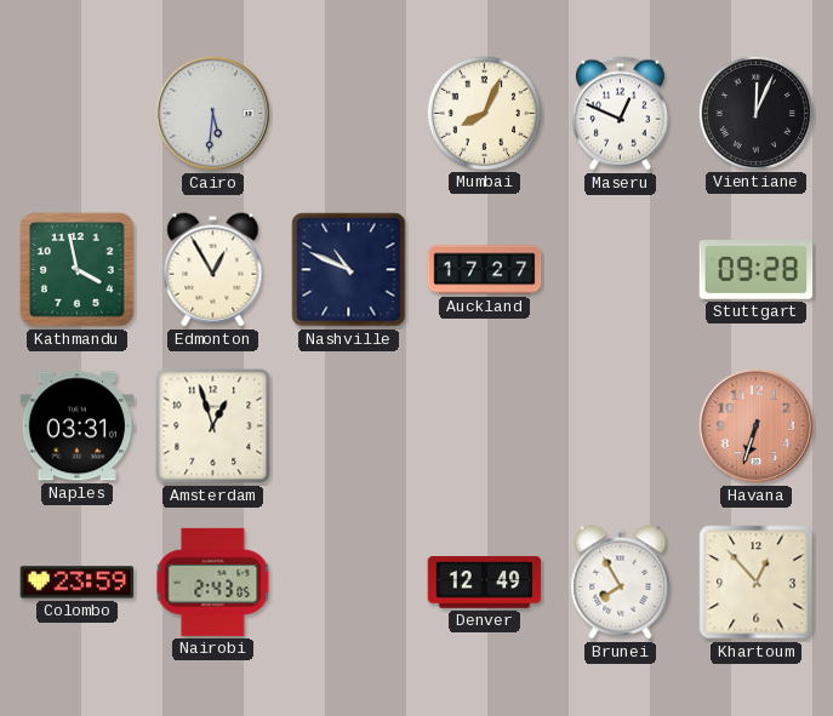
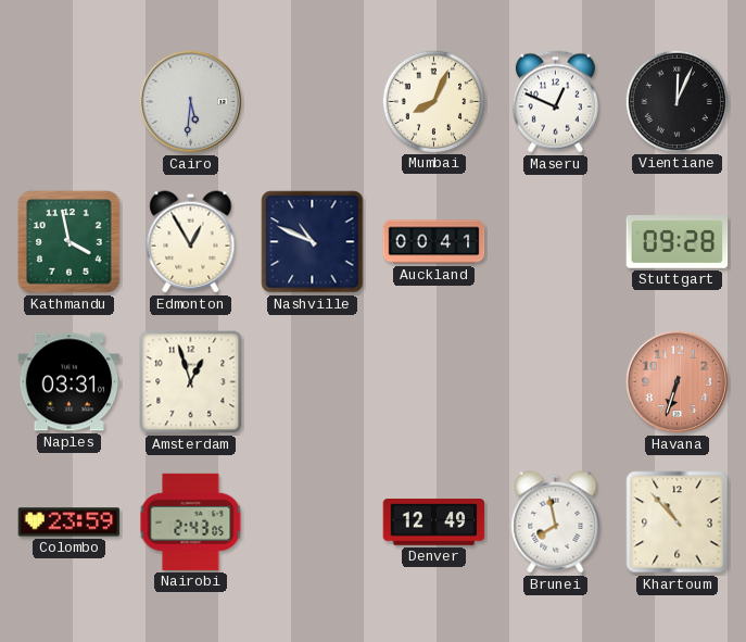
Auckland: 17:27 -> 00:41
Brunei: 7:55 -> 7:58
Khartoum: 12:53 -> 10:53
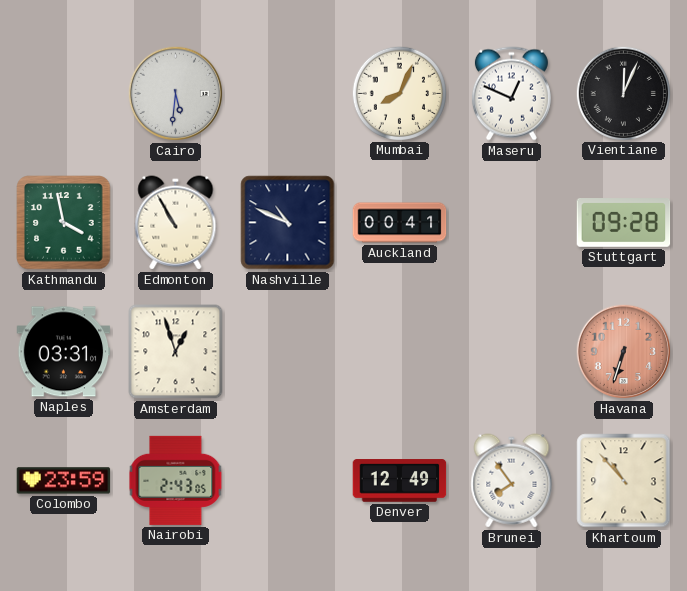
Edmonton: 12:55 -> 10:55
Brunei: 7:58 -> 7:54
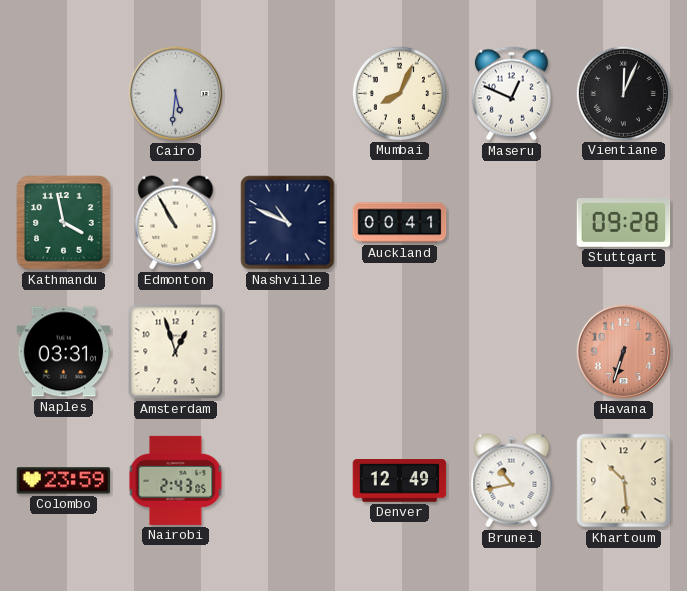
Brunei: 7:54 -> 10:43
Khartoum: 10:53 -> 10:29
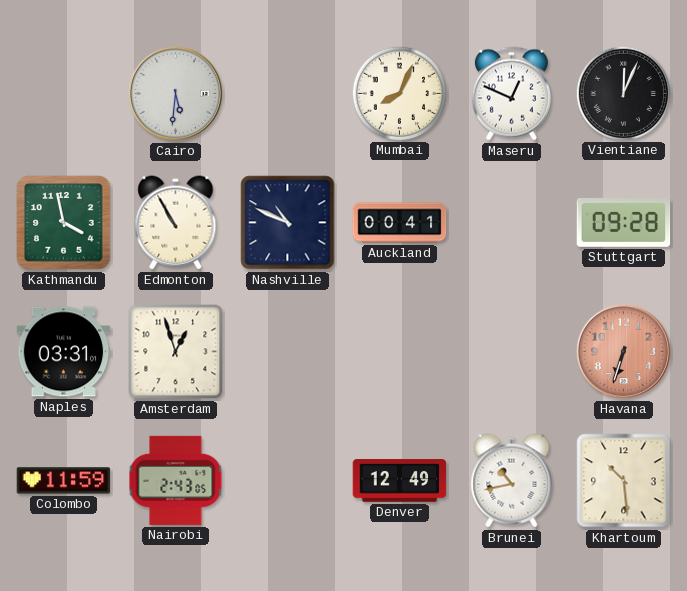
Colombo: 23:59 -> 11:59
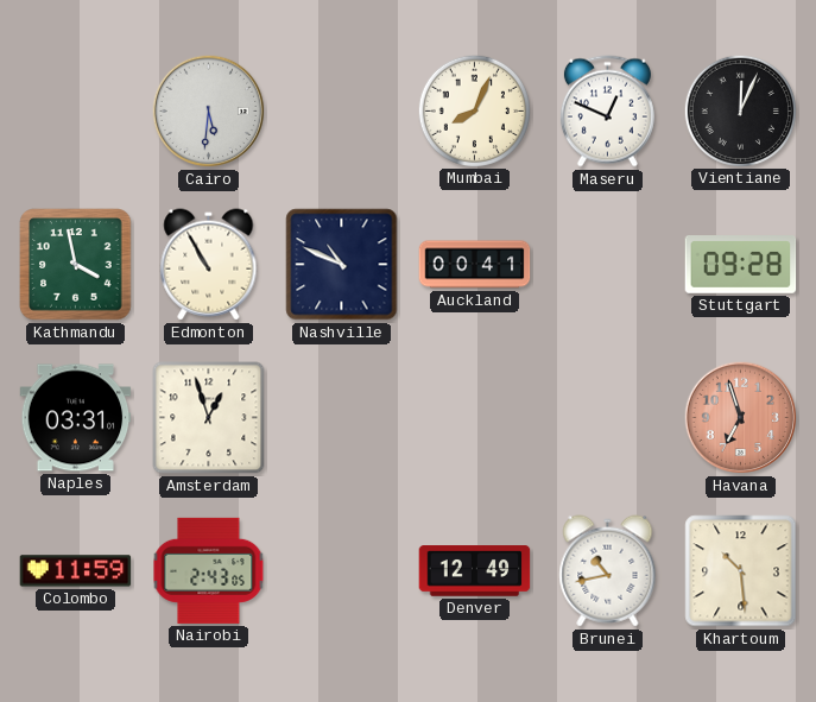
Havana: 6:33 -> 6:57
